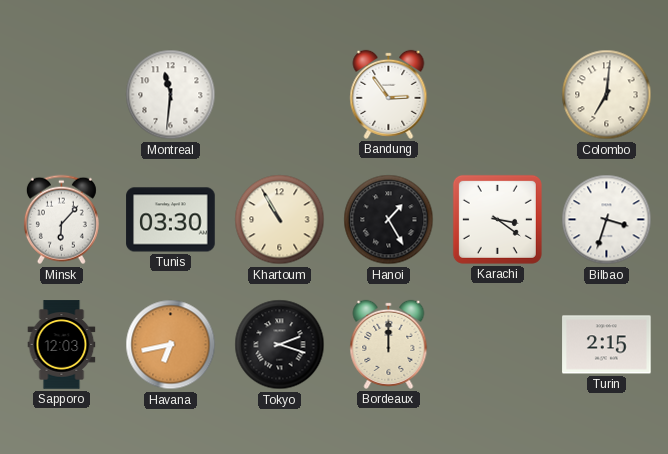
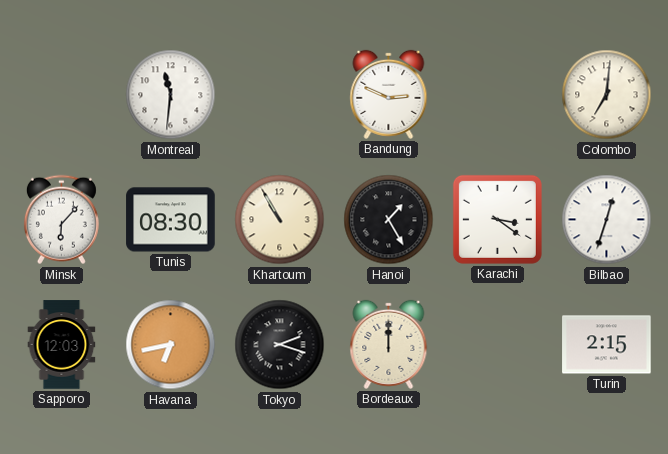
Bandung: 2:54 -> 2:49
Tunis: 03:30 -> 08:30
Bilbao: 3:33 -> 12:33
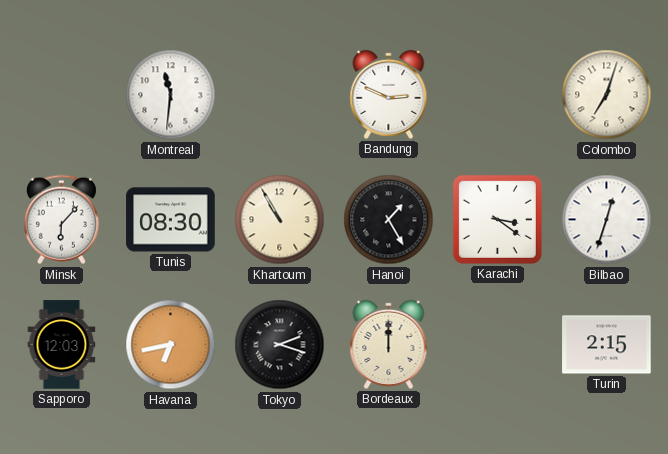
Colombo: 7:01 -> 7:03
